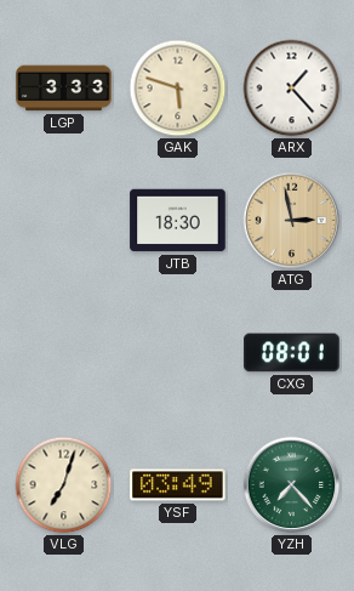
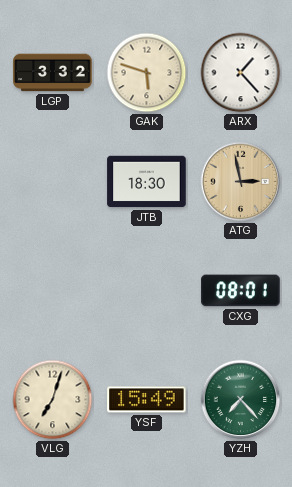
LGP: 3:33 -> 3:32
YSF: 03:49 -> 15:49
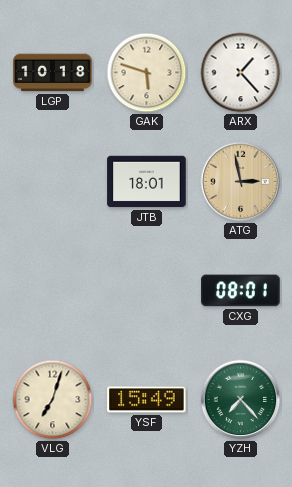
LGP: 3:32 -> 10:18
JTB: 18:30 -> 18:01
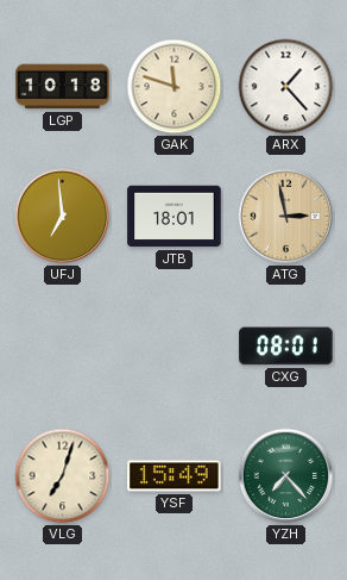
GAK: 5:48 -> 11:48
UFJ: none -> 6:59
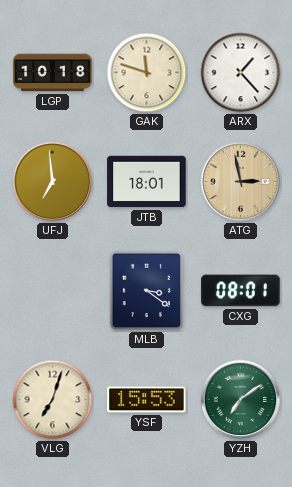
MLB: none -> 3:21
YSF: 15:49 -> 15:53
YZH: 7:23 -> 7:09
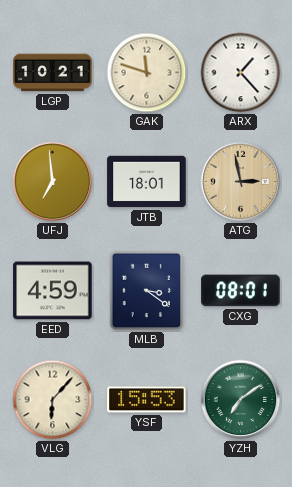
LGP: 10:18 -> 10:21
EED: none -> 4:59
VLG: 7:03 -> 6:07
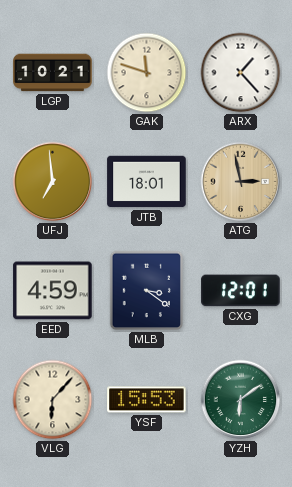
CXG: 08:01 -> 12:01
YZH: 7:09 -> 6:09
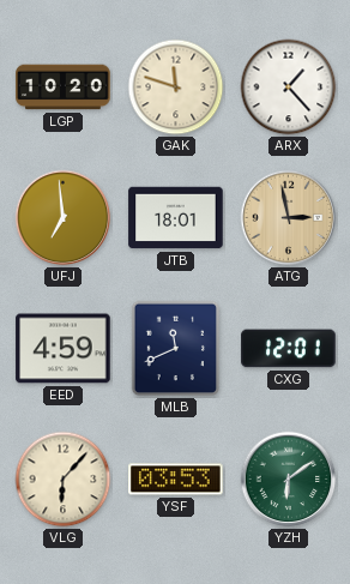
LGP: 10:21 -> 10:20
MLB: 3:21 -> 11:41
YSF: 15:53 -> 03:53
